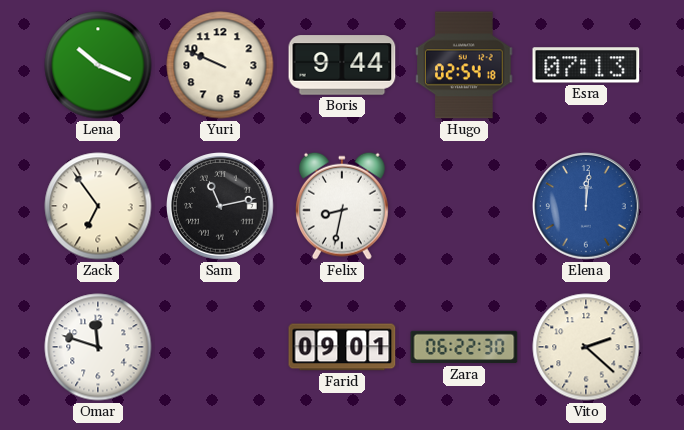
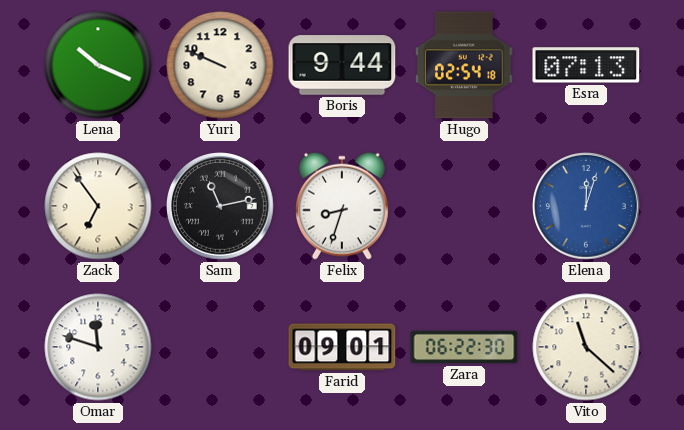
Felix: 8:32 -> 8:33
Elena: 12:01 -> 12:03
Vito: 2:22 -> 11:22
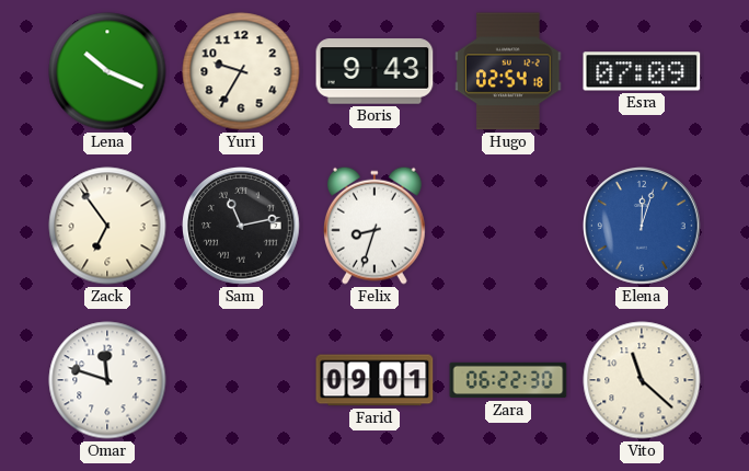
Yuri: 9:49 -> 9:35
Boris: 9:44 -> 9:43
Esra: 07:13 -> 07:09
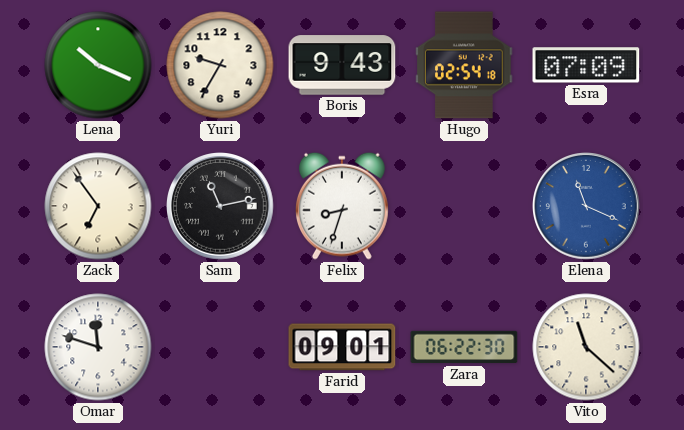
Elena: 12:03 -> 11:19
